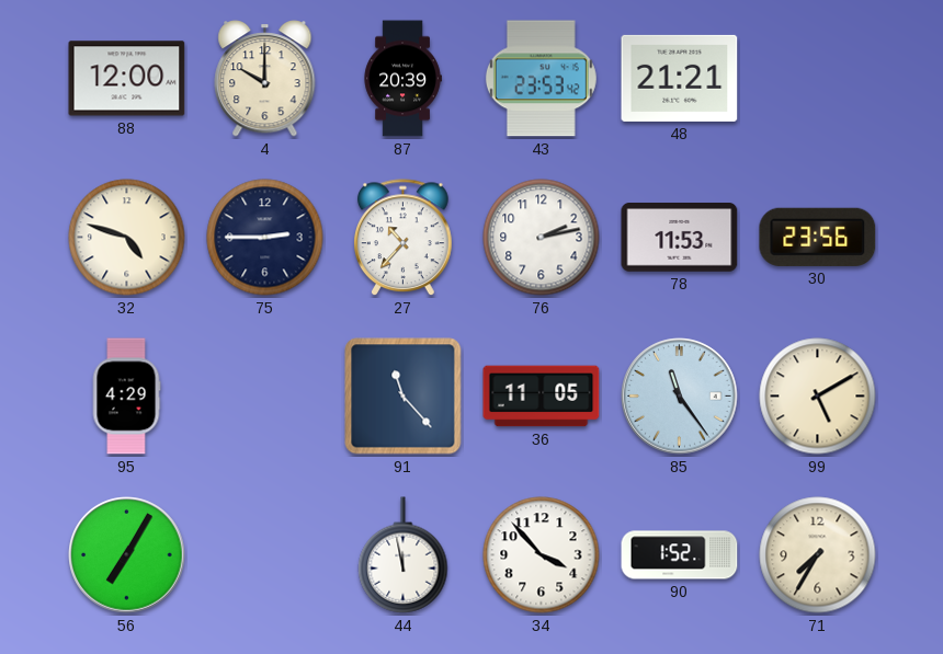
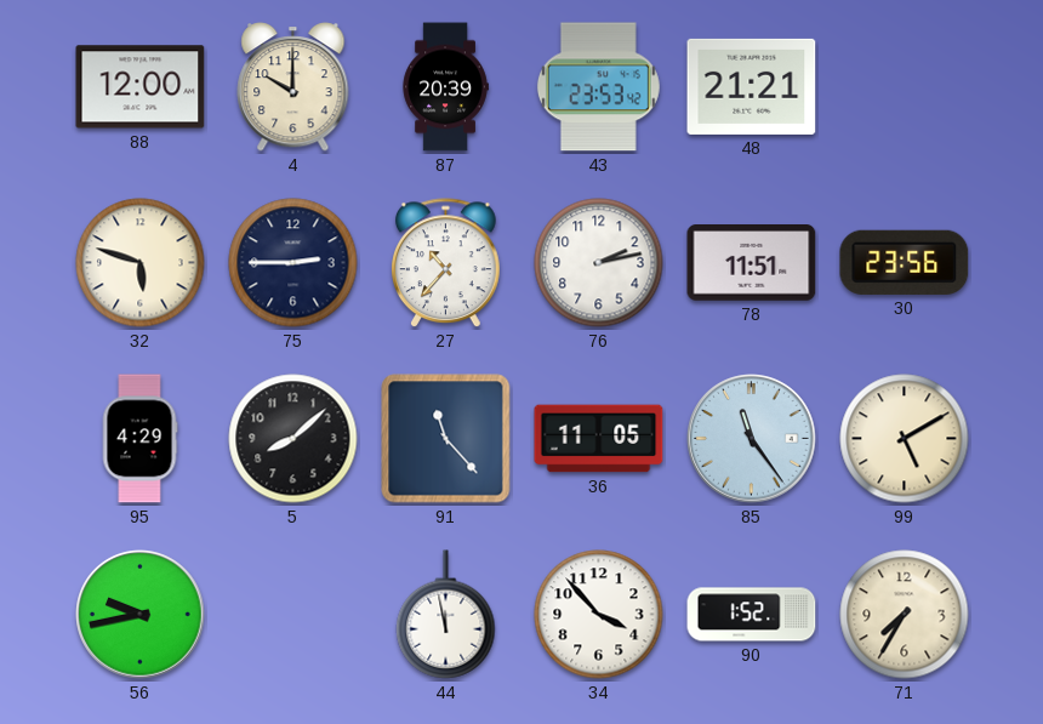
32: 4:48 -> 5:48
78: 11:53 -> 11:51
5: none -> 8:08
56: 7:05 -> 9:43
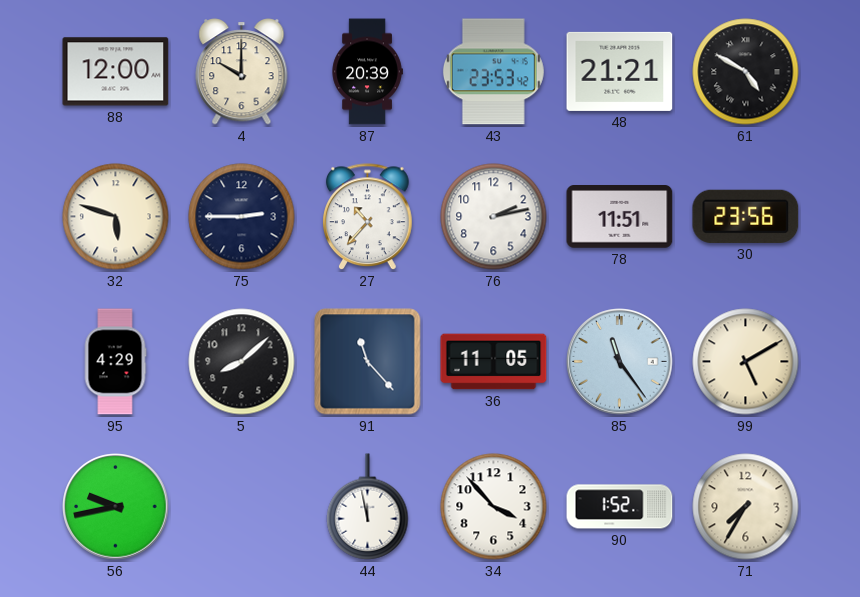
61: none -> 4:50
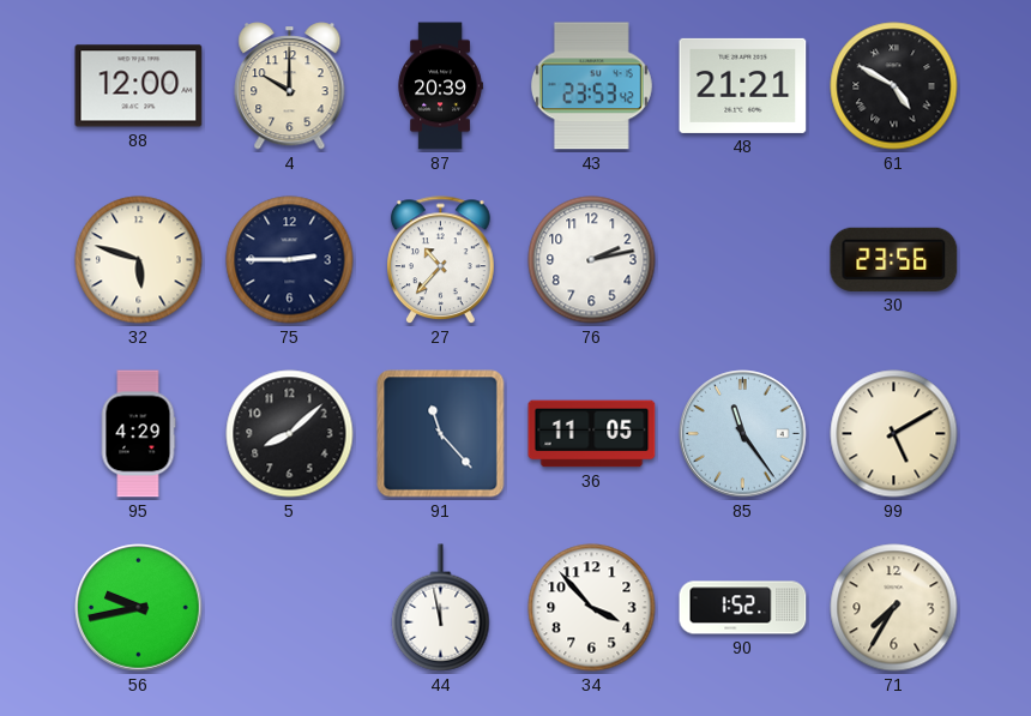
78: 11:51 -> none
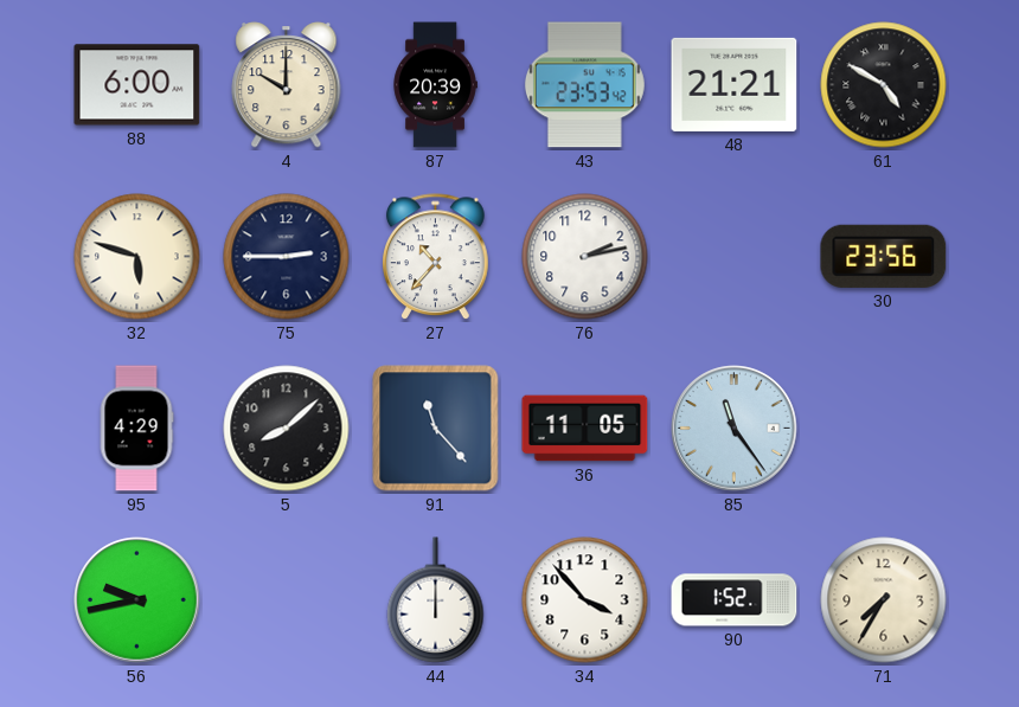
88: 12:00 -> 6:00
99: 5:10 -> none
44: 11:58 -> 12:00
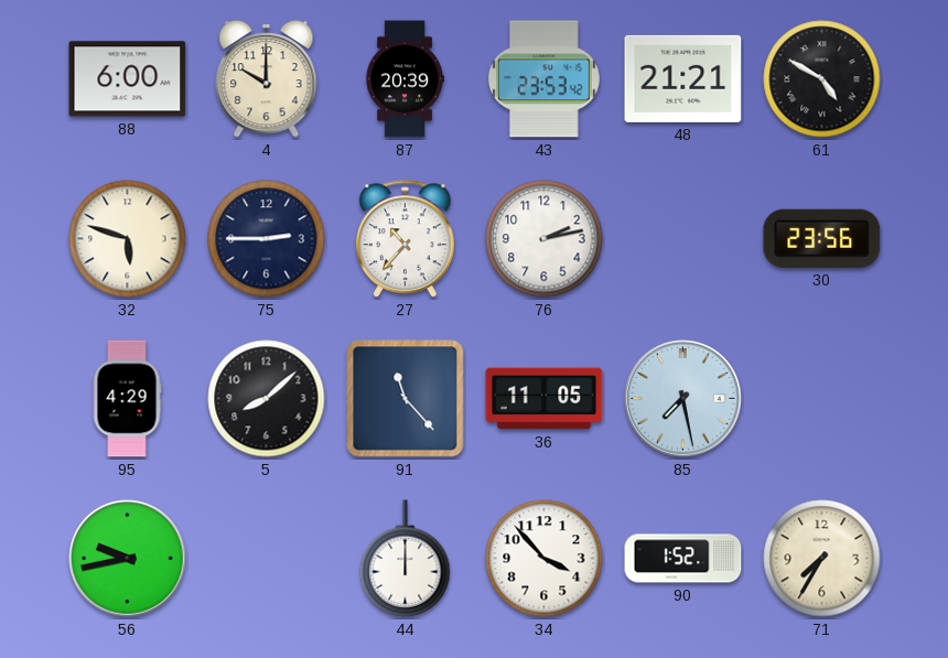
85: 11:24 -> 7:28
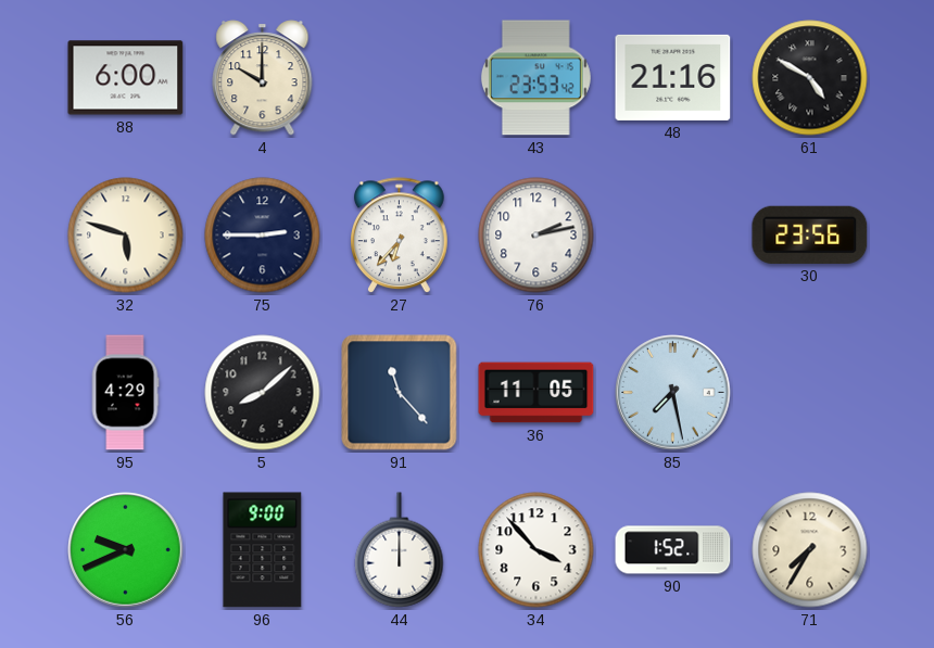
87: 20:39 -> none
48: 21:21 -> 21:16
27: 10:37 -> 6:37
56: 9:43 -> 9:41
96: none -> 9:00
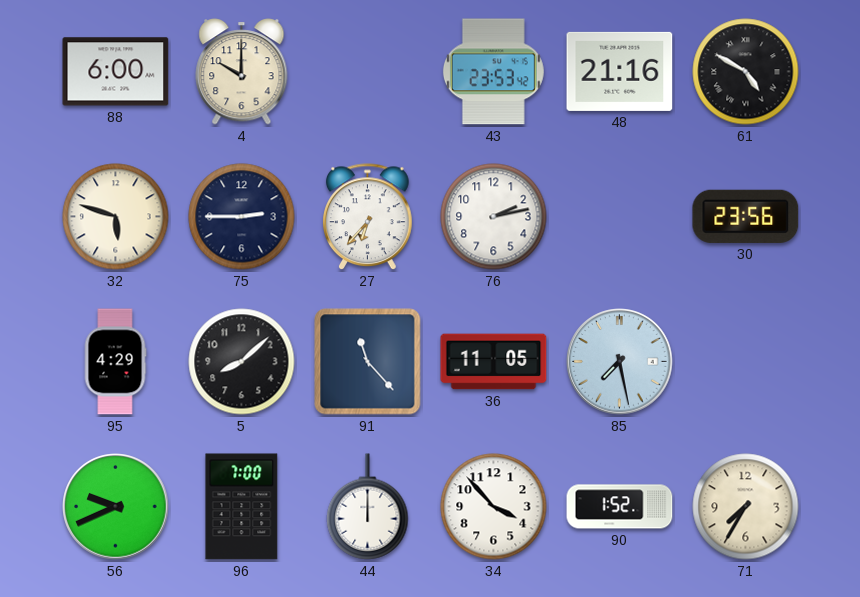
96: 9:00 -> 7:00
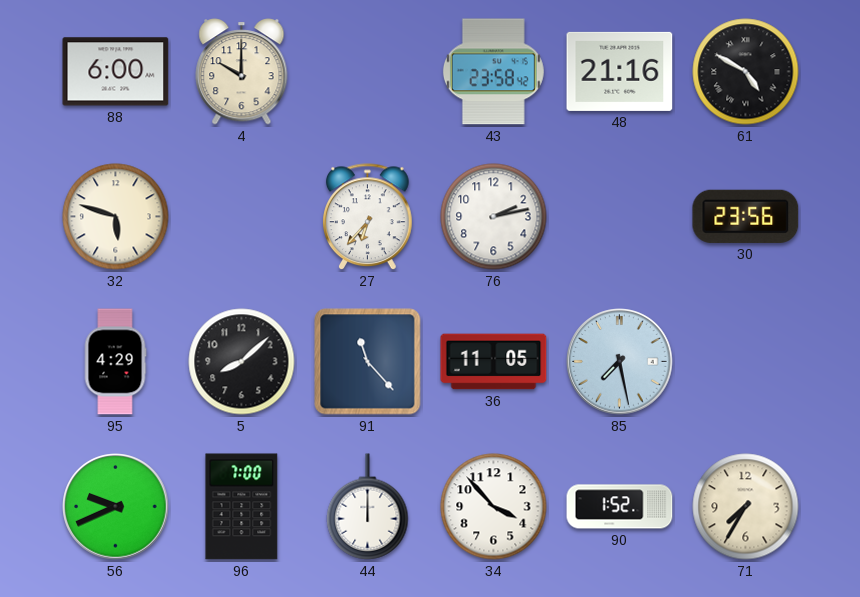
43: 23:53 -> 23:58
75: 2:45 -> none
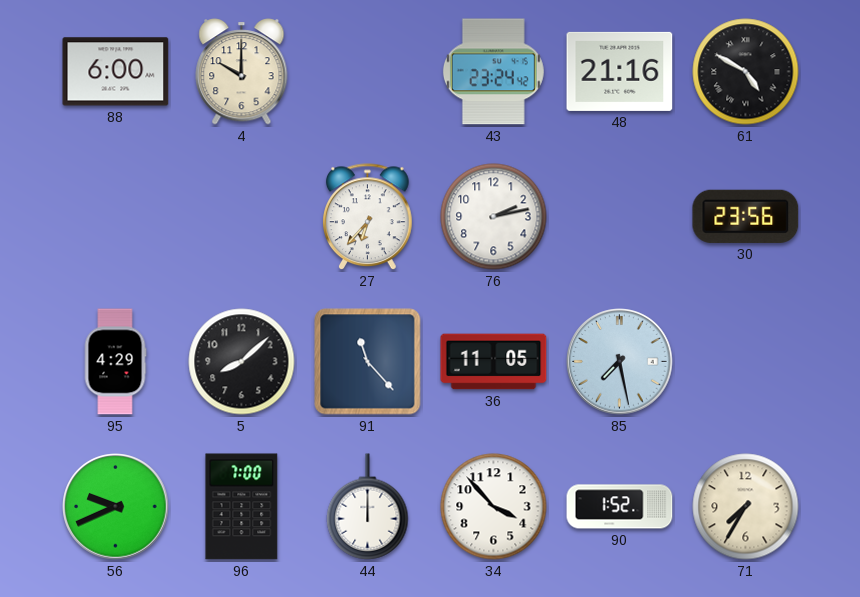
43: 23:58 -> 23:24
32: 5:48 -> none
